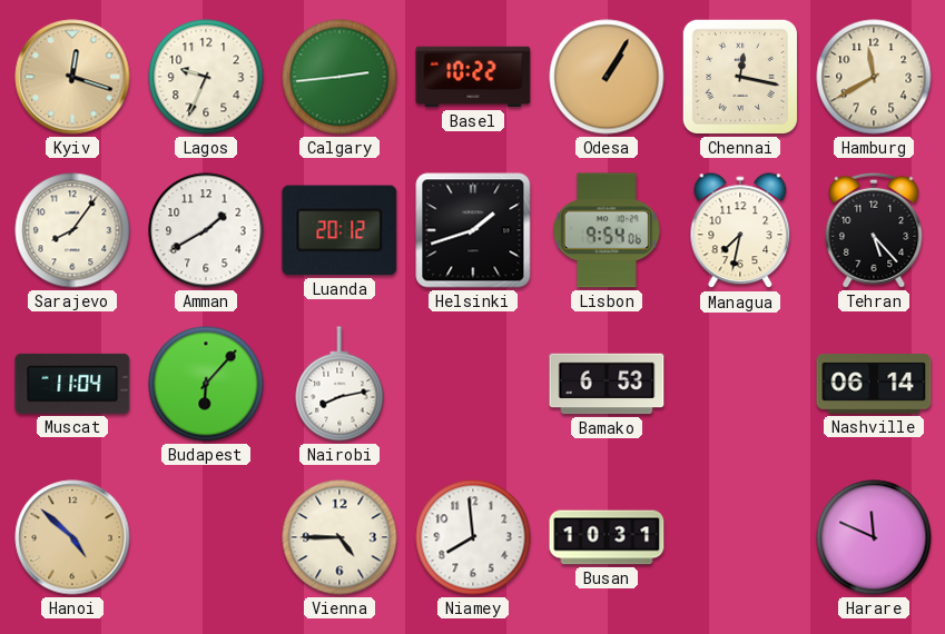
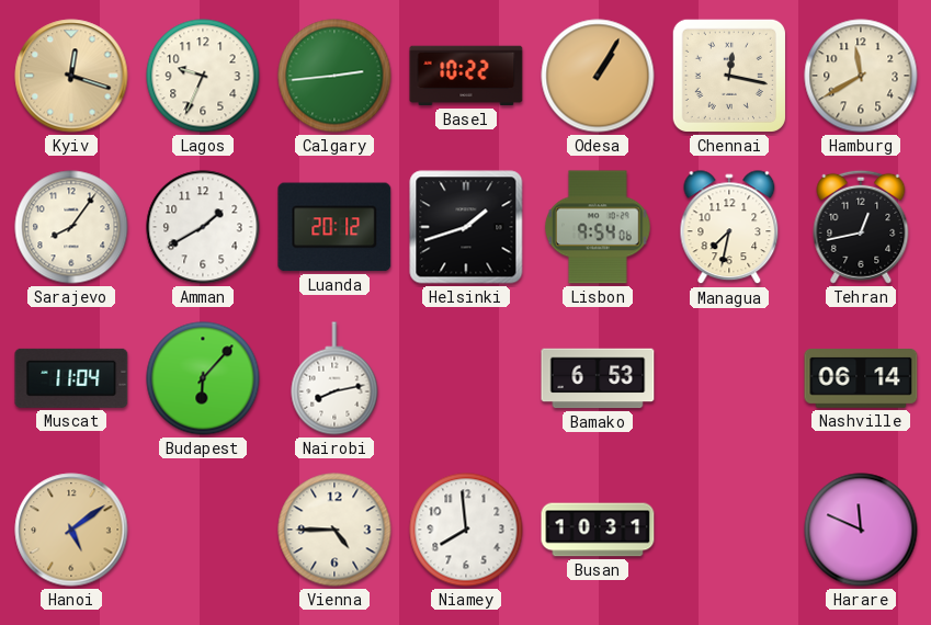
Tehran: 5:23 -> 12:43
Hanoi: 4:52 -> 5:09
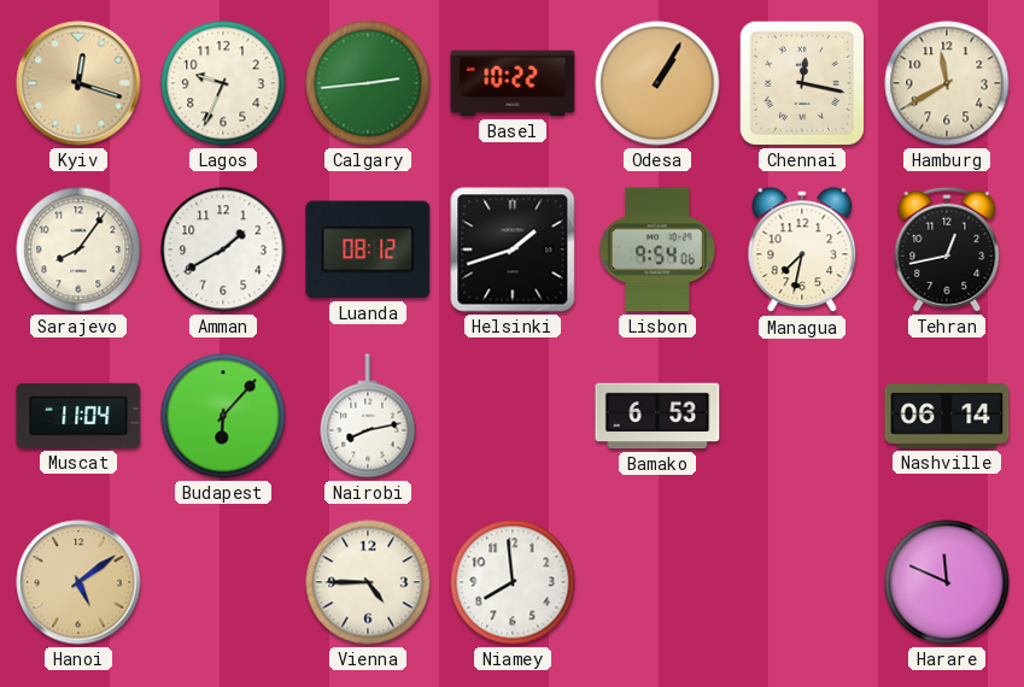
Luanda: 20:12 -> 08:12
Busan: 10:31 -> none
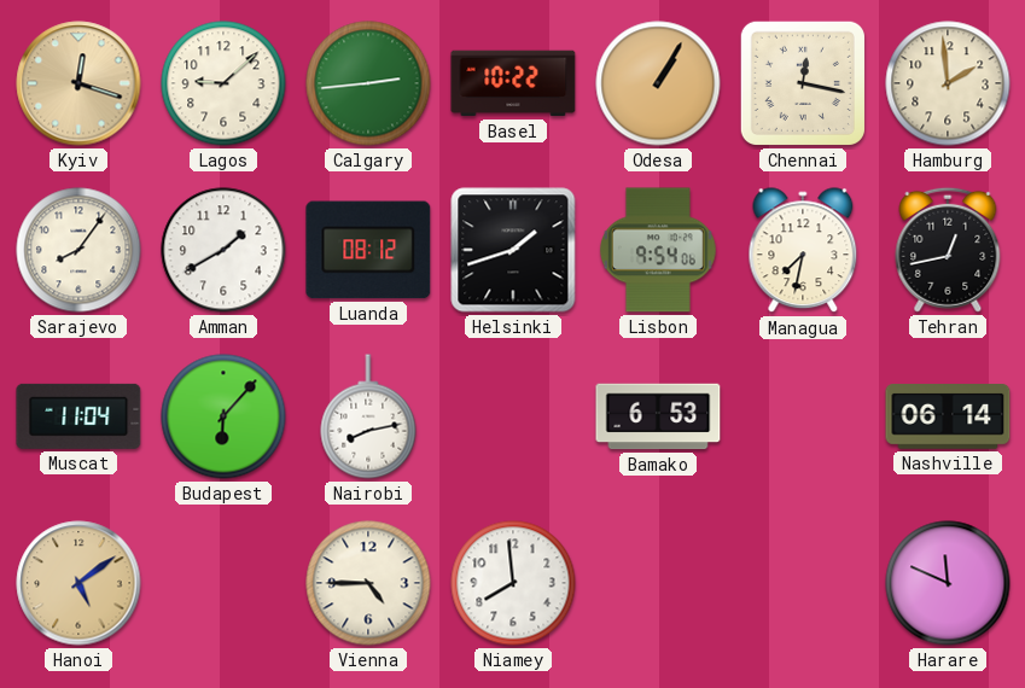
Lagos: 9:34 -> 9:08
Hamburg: 11:40 -> 1:59
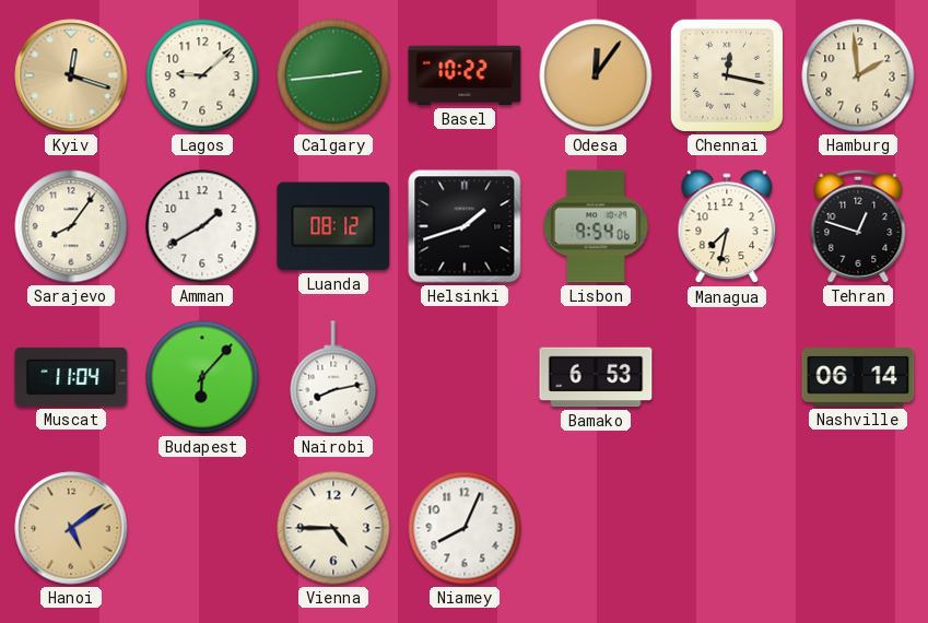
Odesa: 1:05 -> 12:06
Tehran: 12:43 -> 12:48
Niamey: 7:59 -> 8:04
Harare: 11:49 -> none
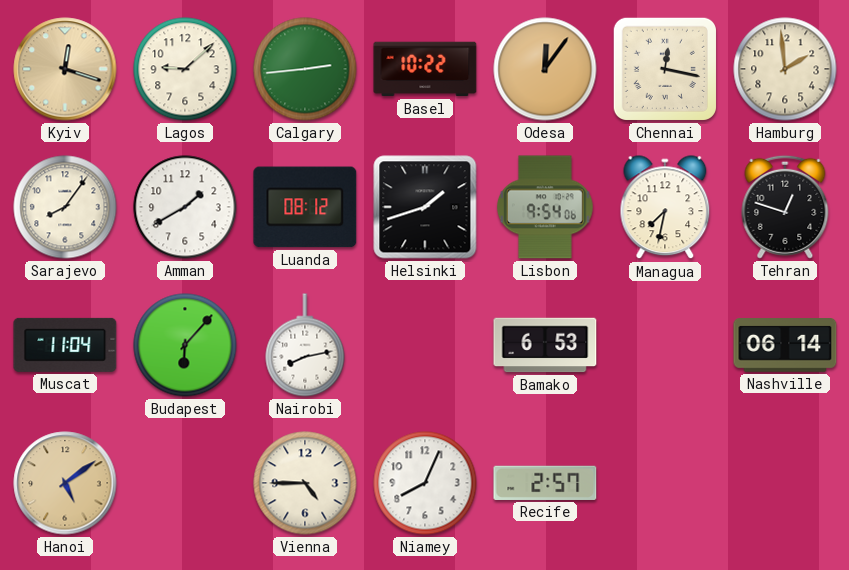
Recife: none -> 2:57
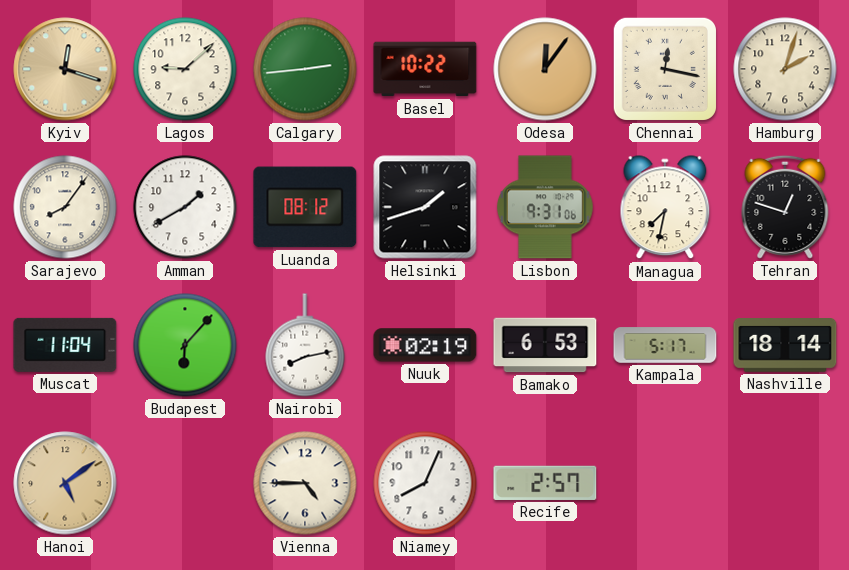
Hamburg: 1:59 -> 2:03
Lisbon: 9:54 -> 9:31
Nuuk: none -> 02:19
Kampala: none -> 5:17
Nashville: 06:14 -> 18:14
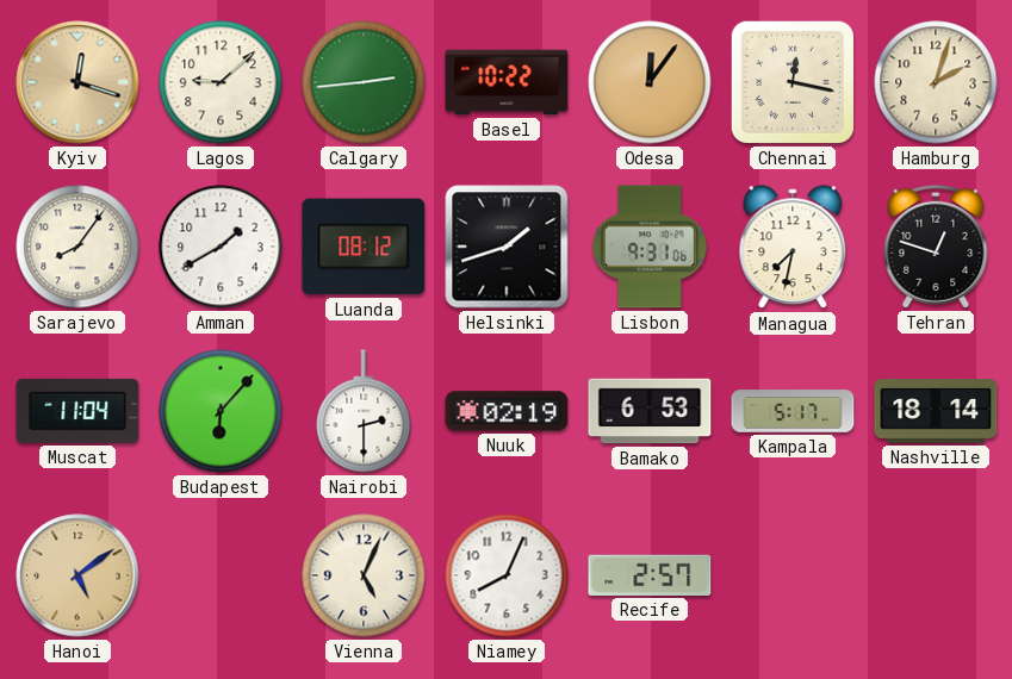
Nairobi: 8:13 -> 2:30
Vienna: 4:45 -> 5:04
